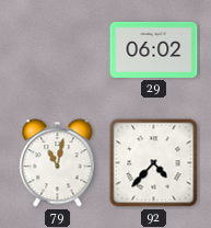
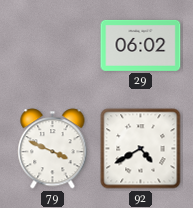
79: 11:02 -> 3:49
92: 4:37 -> 4:40
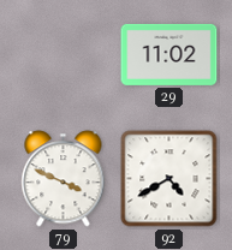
29: 06:02 -> 11:02
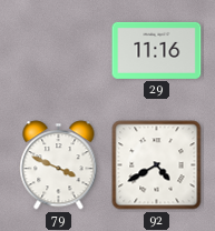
29: 11:02 -> 11:16
